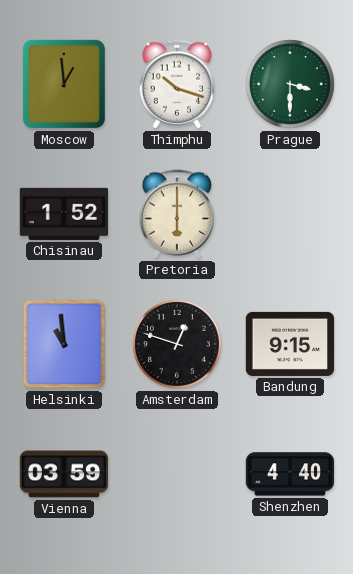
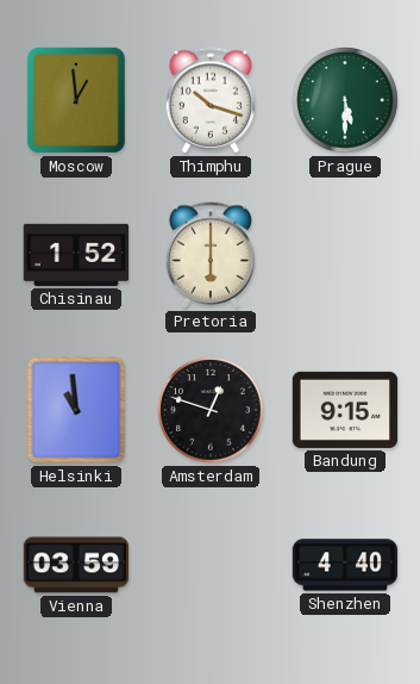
Prague: 3:30 -> 5:30
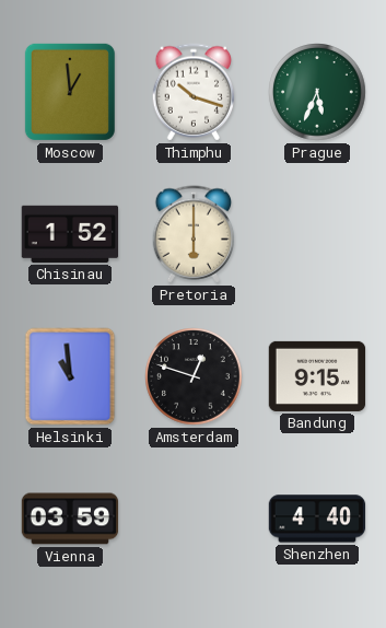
Prague: 5:30 -> 5:34
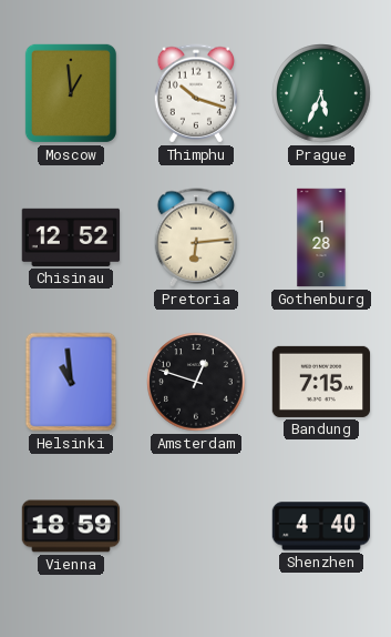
Chisinau: 1:52 -> 12:52
Pretoria: 6:00 -> 6:14
Gothenburg: none -> 1:28
Bandung: 9:15 -> 7:15
Vienna: 03:59 -> 18:59
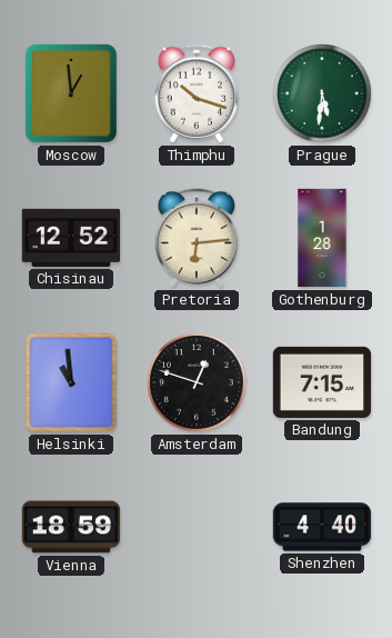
Prague: 5:34 -> 5:31
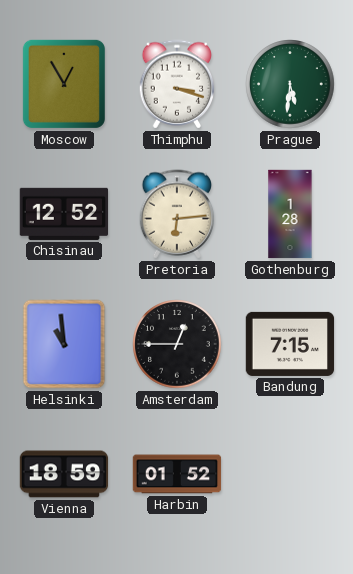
Moscow: 12:59 -> 12:55
Thimphu: 10:18 -> 3:18
Amsterdam: 12:48 -> 12:45
Harbin: none -> 01:52
Shenzhen: 4:40 -> none
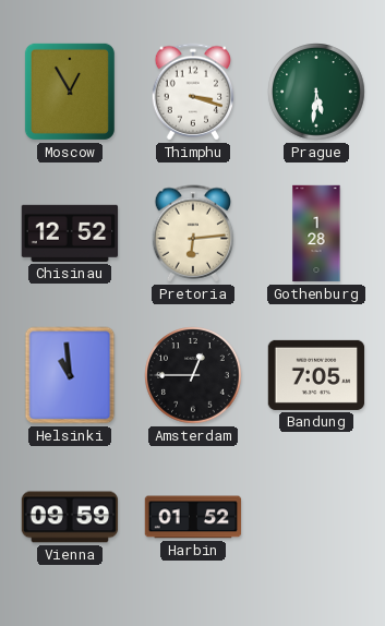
Bandung: 7:15 -> 7:05
Vienna: 18:59 -> 09:59
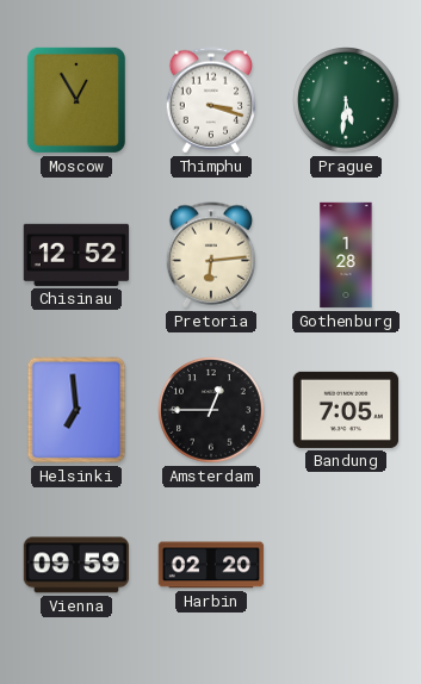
Helsinki: 10:59 -> 6:59
Harbin: 01:52 -> 02:20
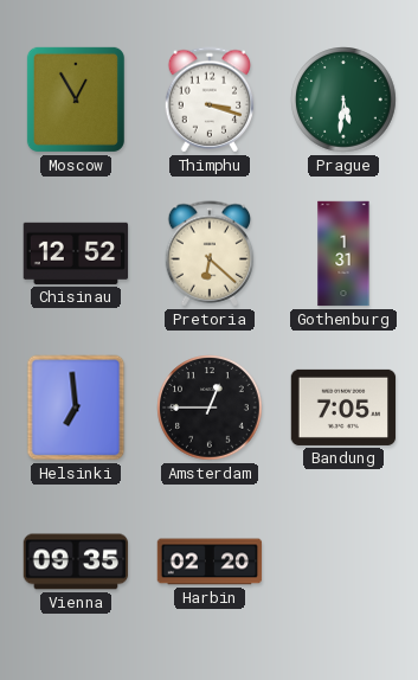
Pretoria: 6:14 -> 6:22
Gothenburg: 1:28 -> 1:31
Vienna: 09:59 -> 09:35
